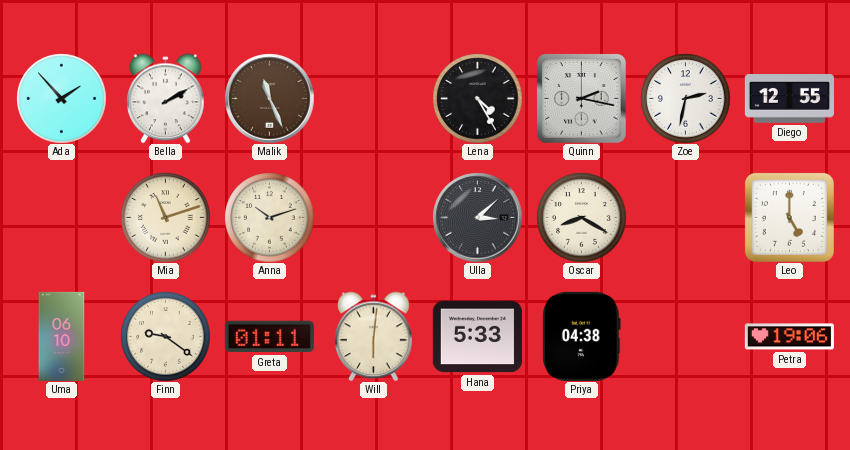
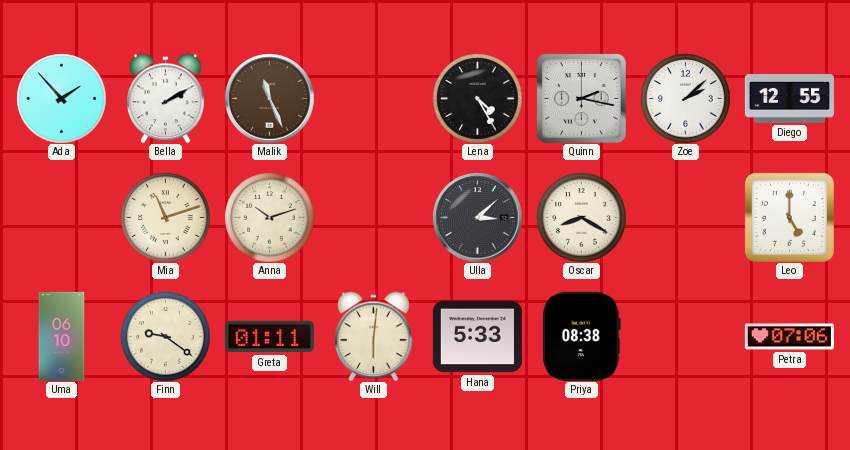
Zoe: 2:32 -> 2:08
Priya: 04:38 -> 08:38
Petra: 19:06 -> 07:06
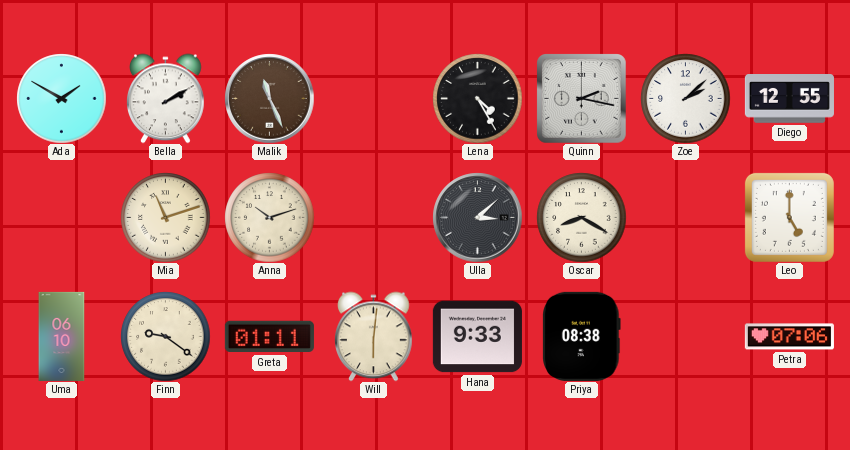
Ada: 1:53 -> 1:50
Hana: 5:33 -> 9:33
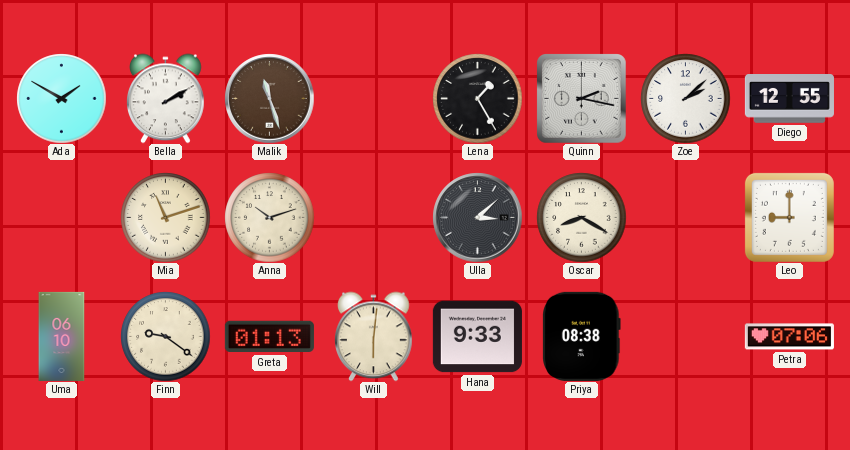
Malik: 11:26 -> 11:27
Lena: 4:25 -> 1:25
Leo: 5:00 -> 9:00
Greta: 01:11 -> 01:13
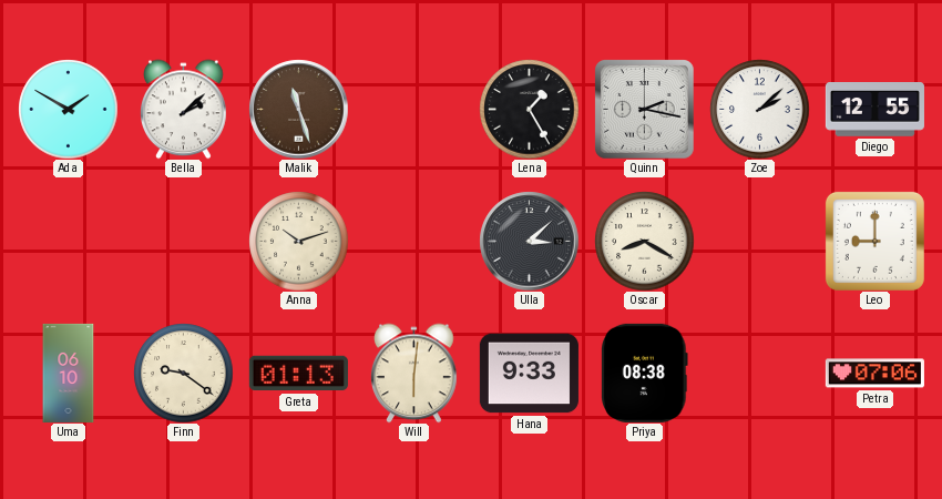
Bella: 2:10 -> 2:08
Mia: 11:12 -> none
